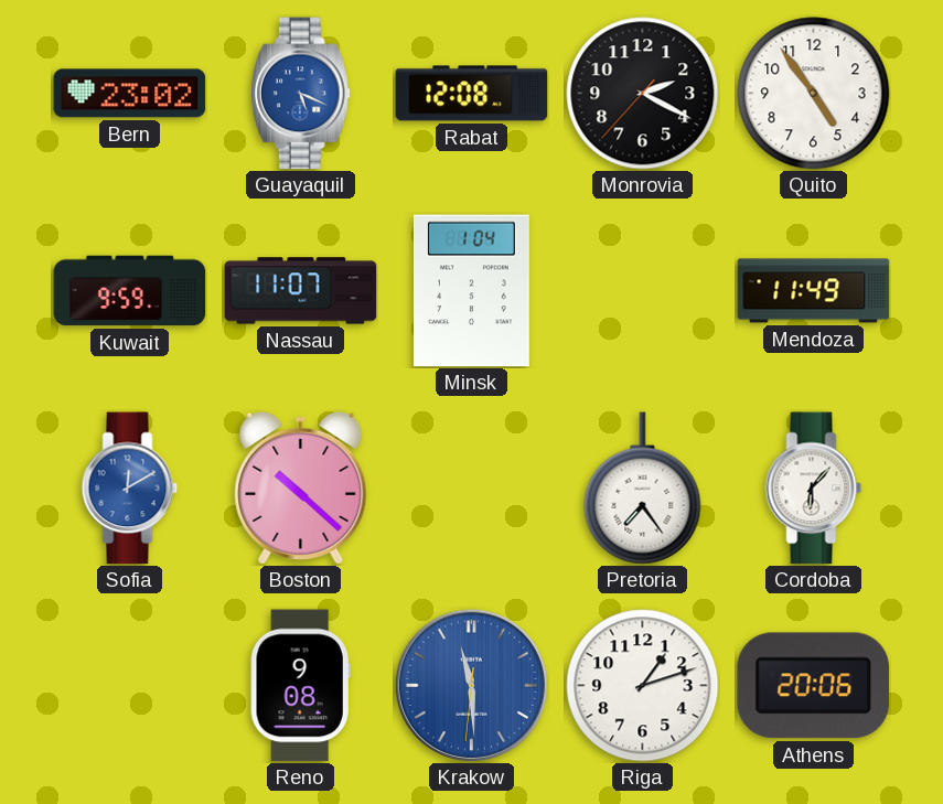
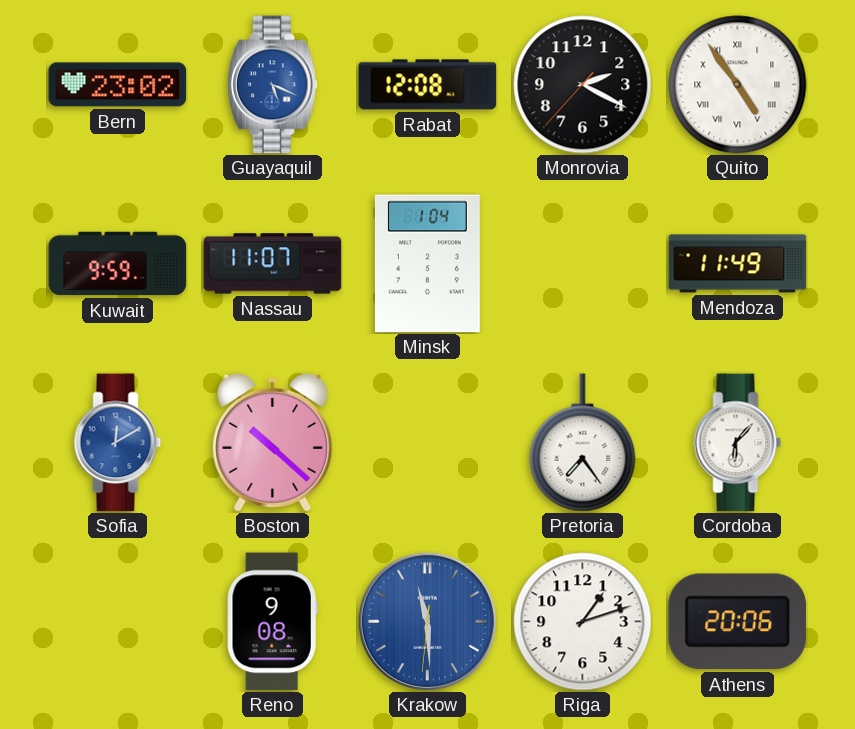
Quito numerals: Arabic -> Roman
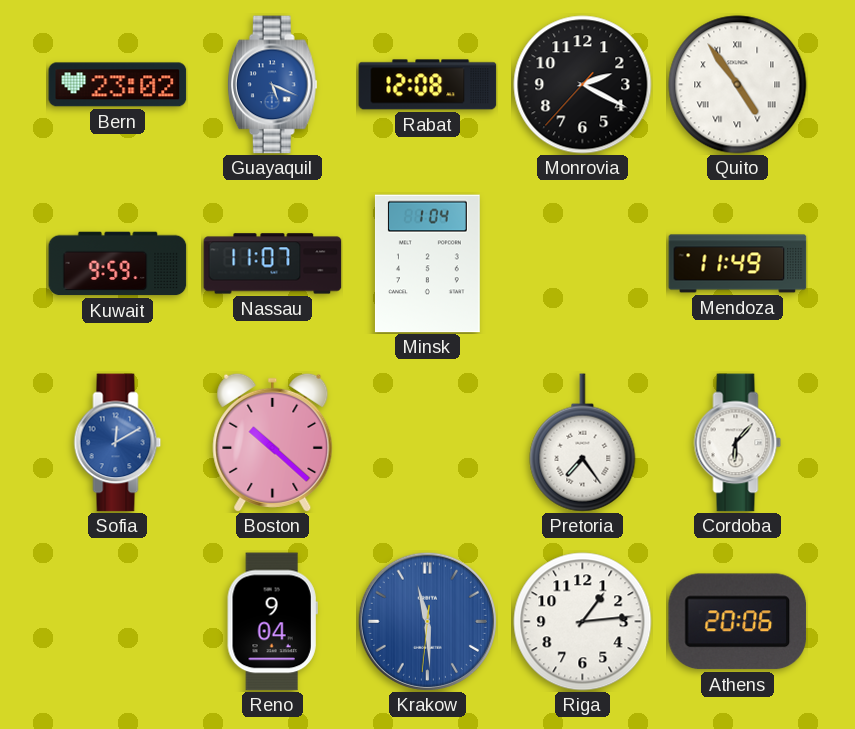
Reno: 9:08 -> 9:04
Riga: 1:12 -> 1:14
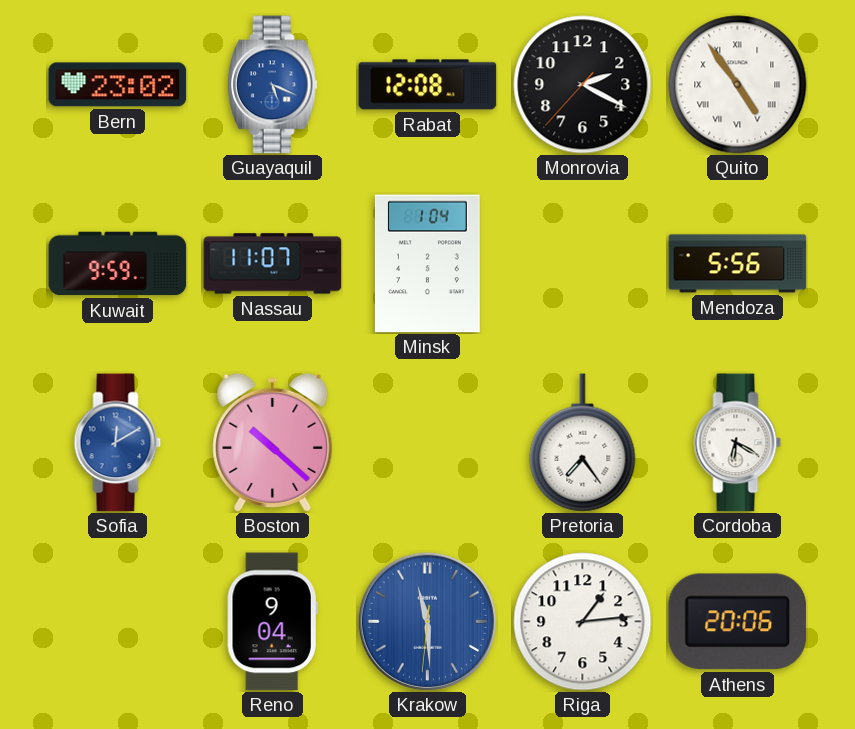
Mendoza: 11:49 -> 5:56
Cordoba: 6:07 -> 6:20
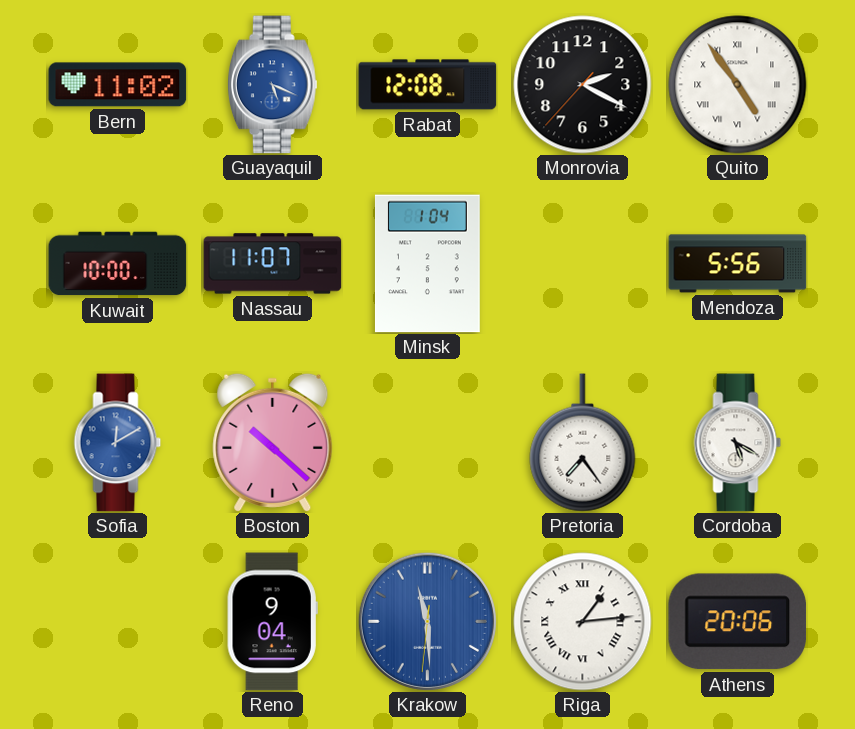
Bern: 23:02 -> 11:02
Kuwait: 9:59 -> 10:00
Cordoba: 6:20 -> 5:20
Riga numerals: Arabic -> Roman
